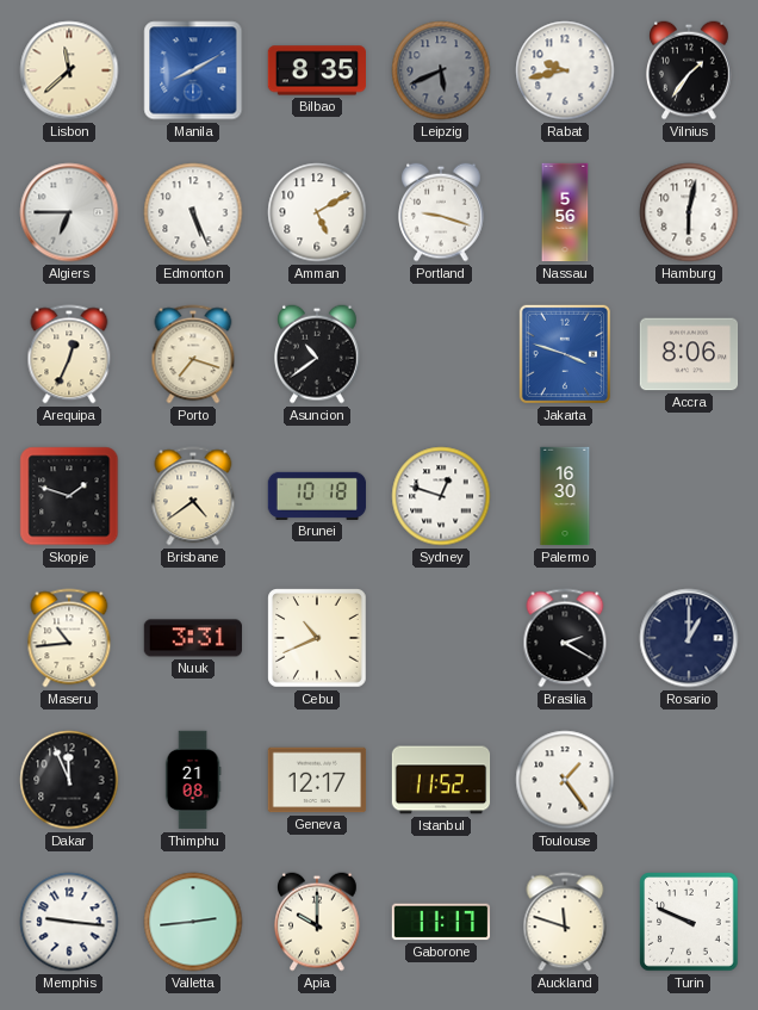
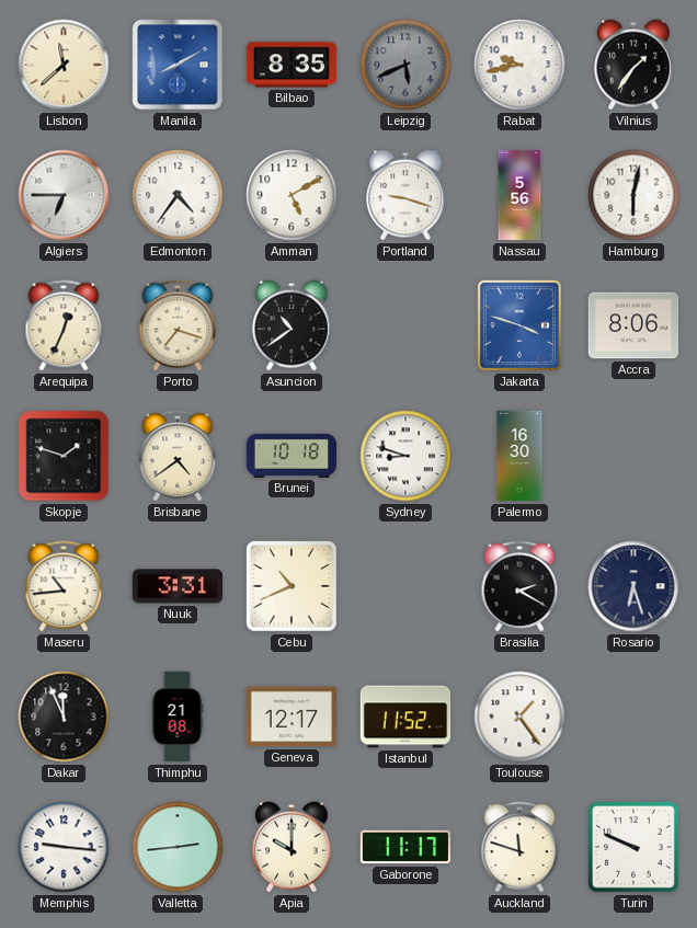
Edmonton: 5:26 -> 4:36
Sydney: 12:48 -> 8:48
Rosario: 1:00 -> 6:27
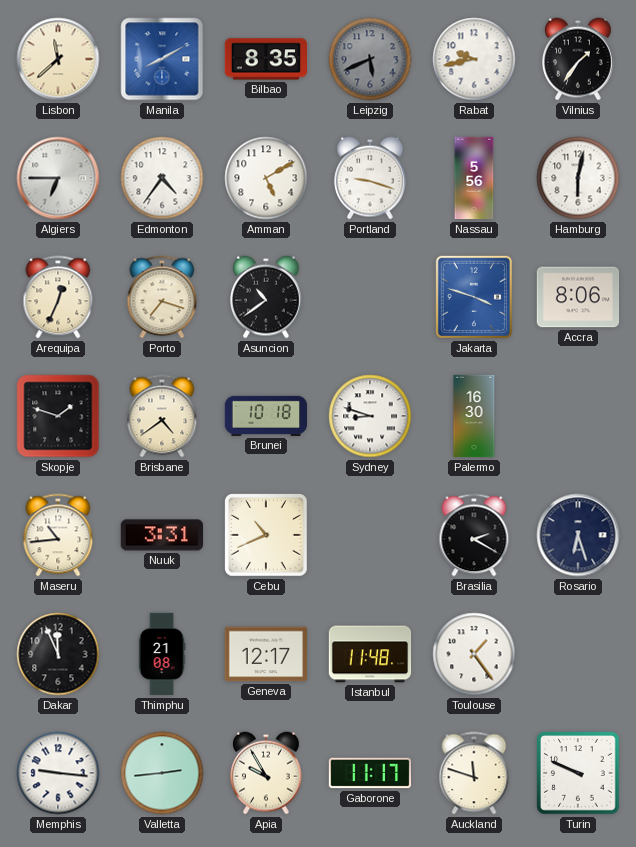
Istanbul: 11:52 -> 11:48
Apia: 10:00 -> 9:55
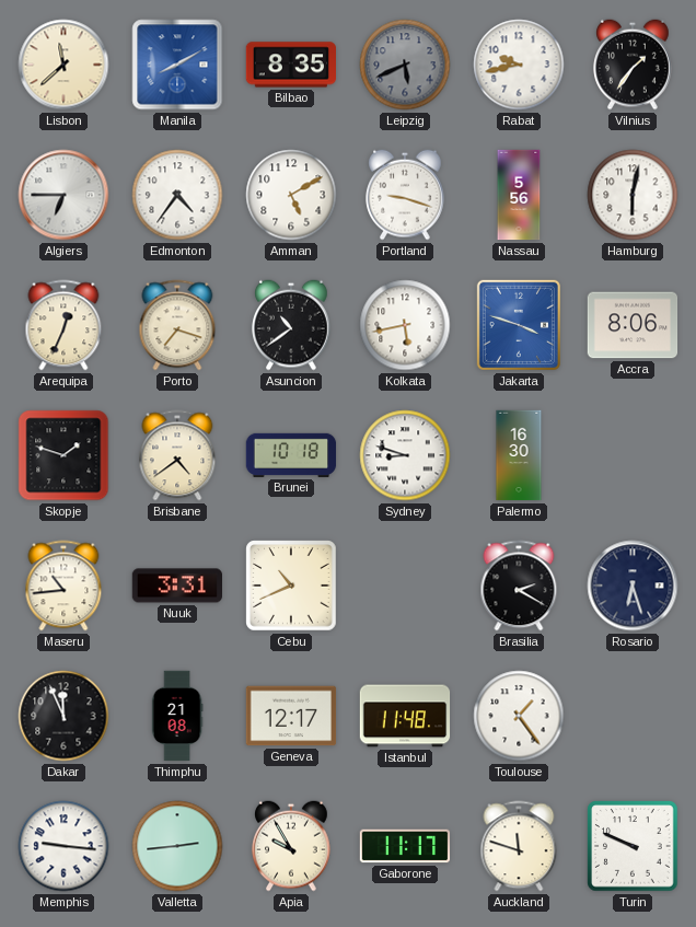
Kolkata: none -> 5:43
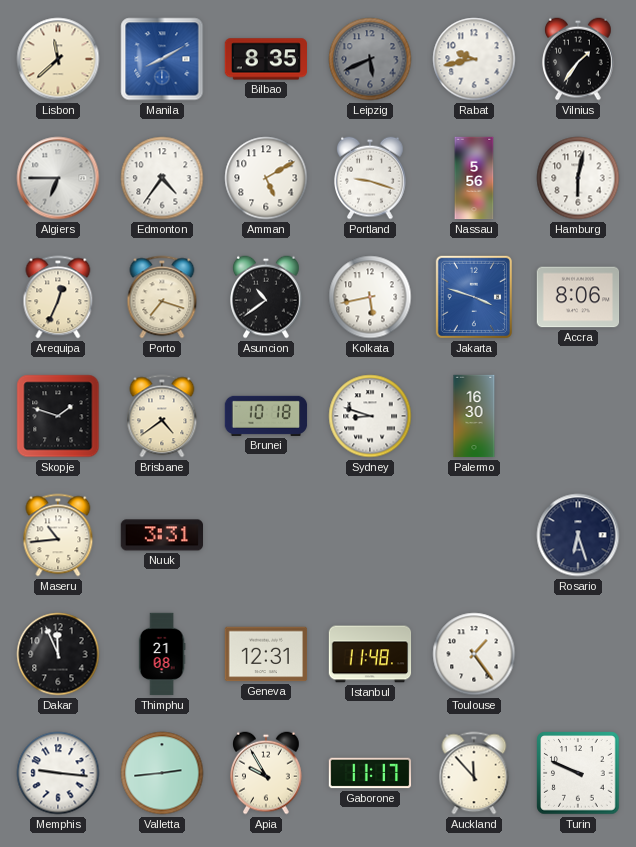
Cebu: 10:41 -> none
Brasilia: 2:20 -> none
Geneva: 12:17 -> 12:31
Auckland: 11:48 -> 11:53
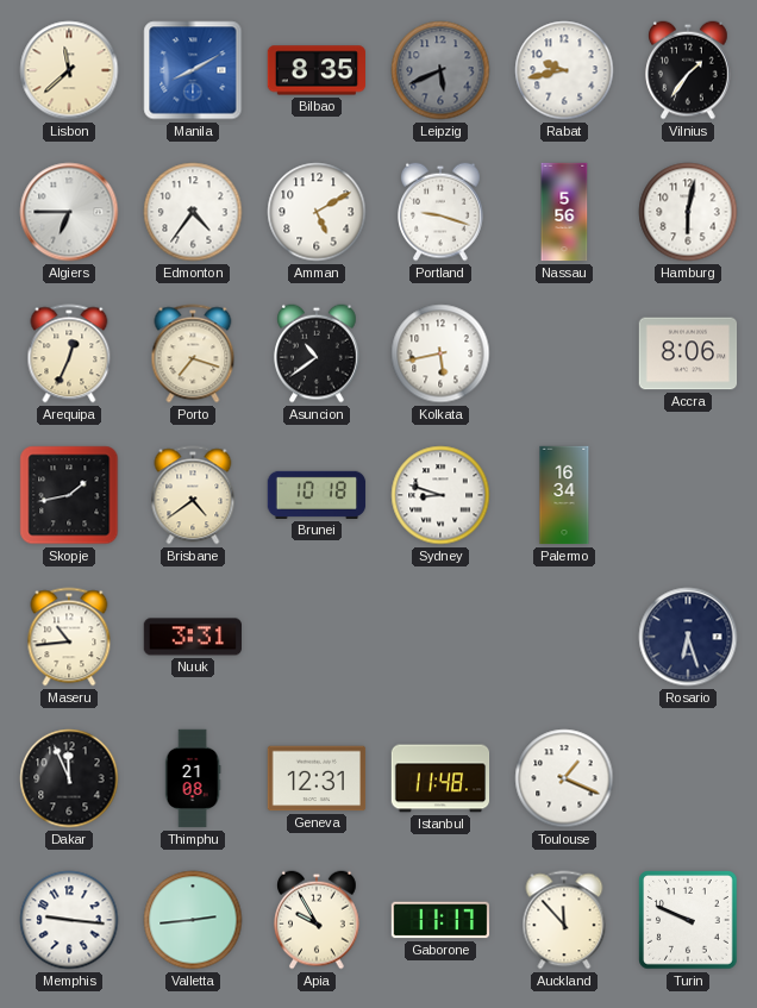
Jakarta: 3:48 -> none
Skopje: 1:48 -> 1:43
Palermo: 16:30 -> 16:34
Toulouse: 1:24 -> 1:19
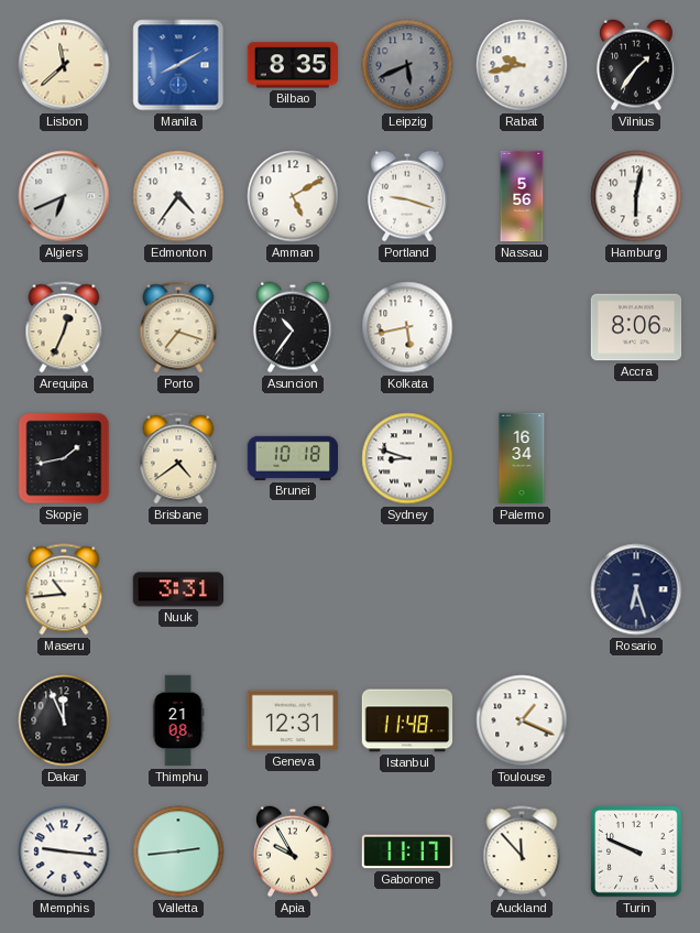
Algiers: 6:45 -> 6:41
Asuncion: 10:39 -> 10:36
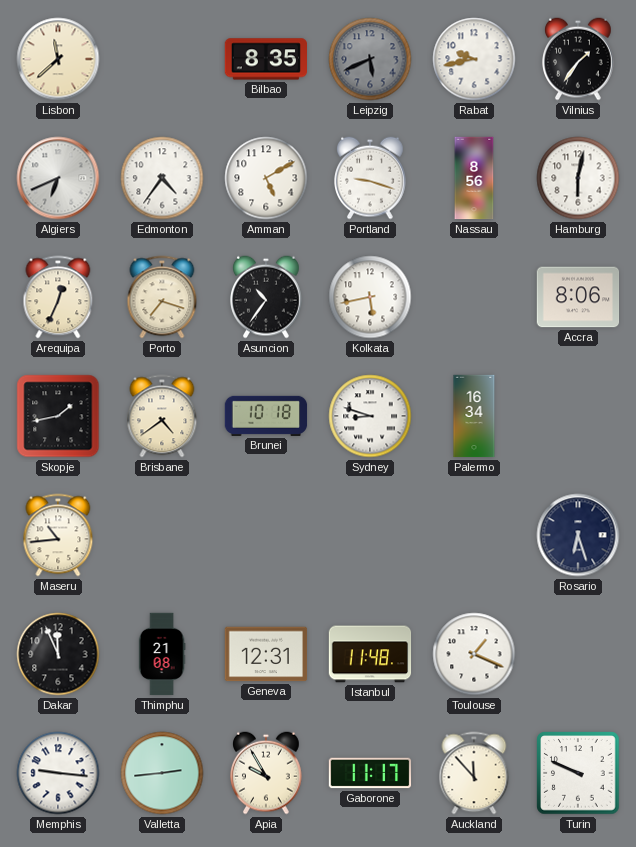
Manila: 8:10 -> none
Nassau: 5:56 -> 8:56
Nuuk: 3:31 -> none
